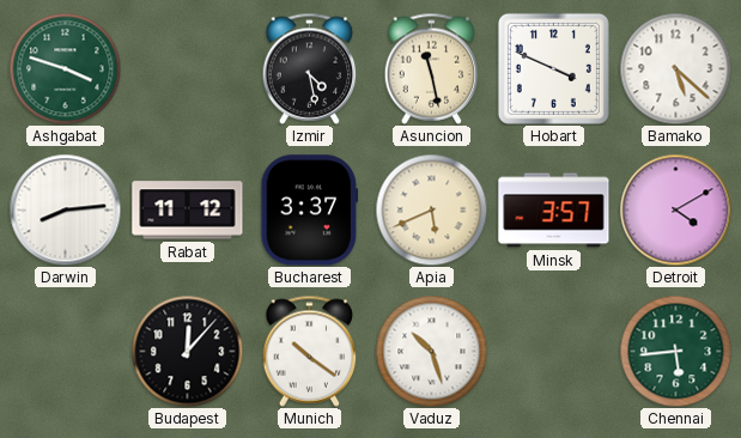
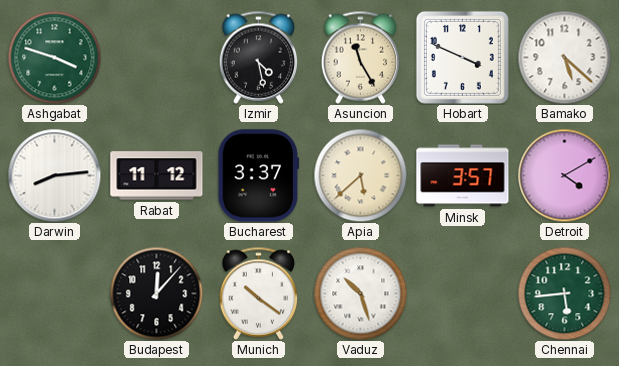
Asuncion: 11:28 -> 11:25
Apia: 5:41 -> 5:38
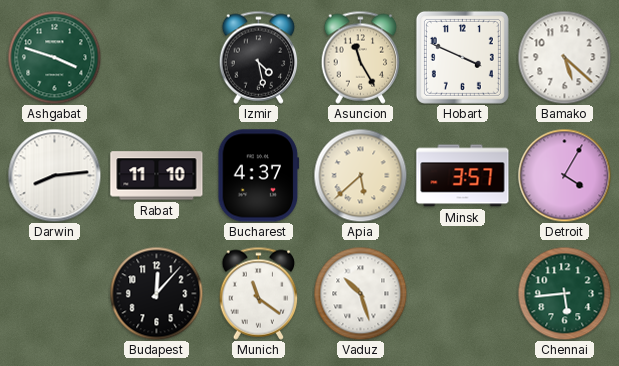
Rabat: 11:12 -> 11:10
Bucharest: 3:37 -> 4:37
Detroit: 4:10 -> 4:05
Munich: 10:21 -> 11:21
